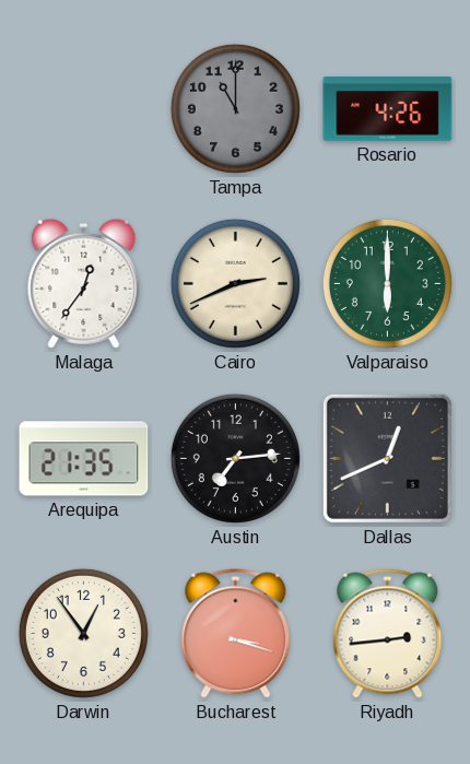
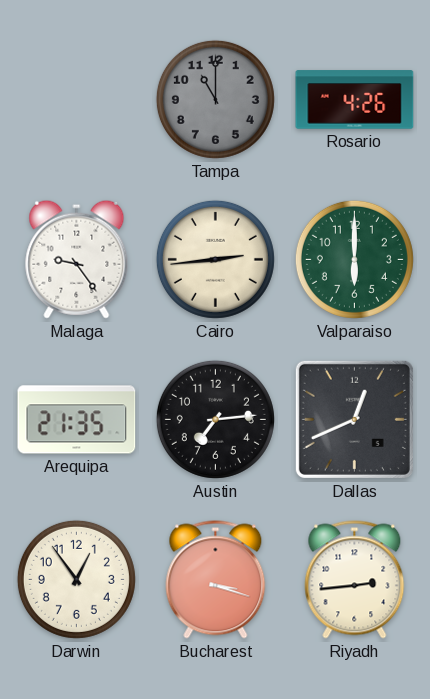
Malaga: 12:36 -> 9:24
Cairo: 2:41 -> 2:44
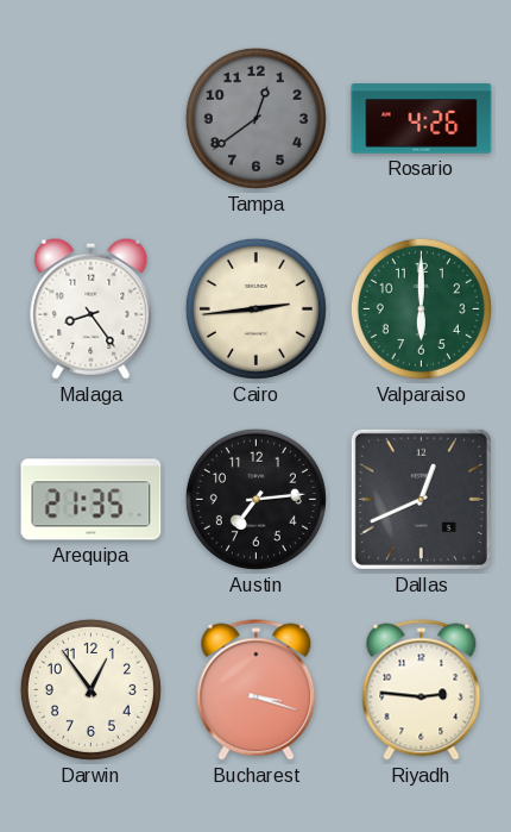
Tampa: 11:00 -> 12:39
Malaga: 9:24 -> 8:24
Riyadh: 2:44 -> 2:46
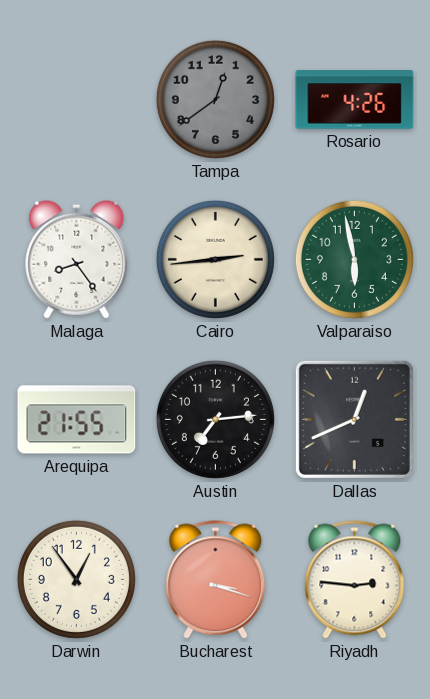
Valparaiso: 6:00 -> 5:58
Arequipa: 21:35 -> 21:55
